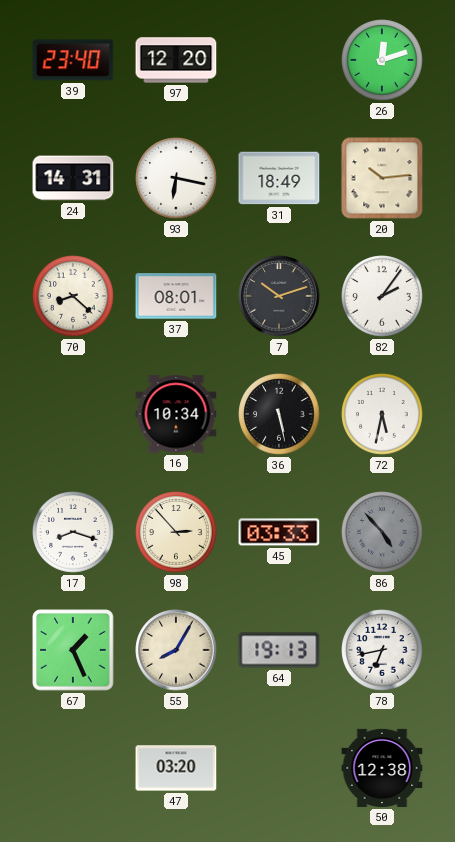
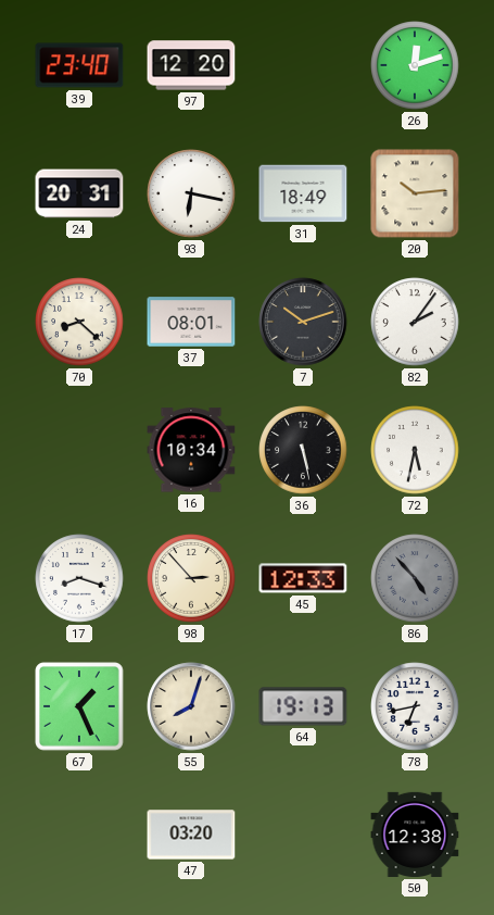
24: 14:31 -> 20:31
45: 03:33 -> 12:33
55: 8:05 -> 8:03
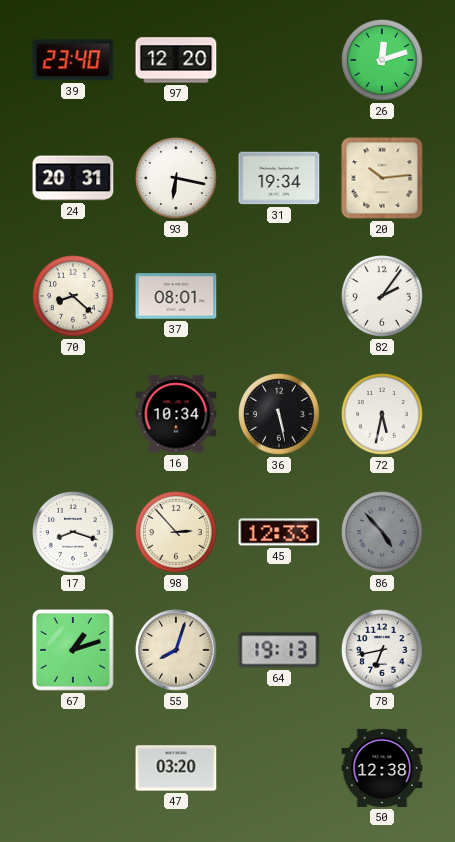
31: 18:49 -> 19:34
7: 10:12 -> none
67: 1:26 -> 1:12
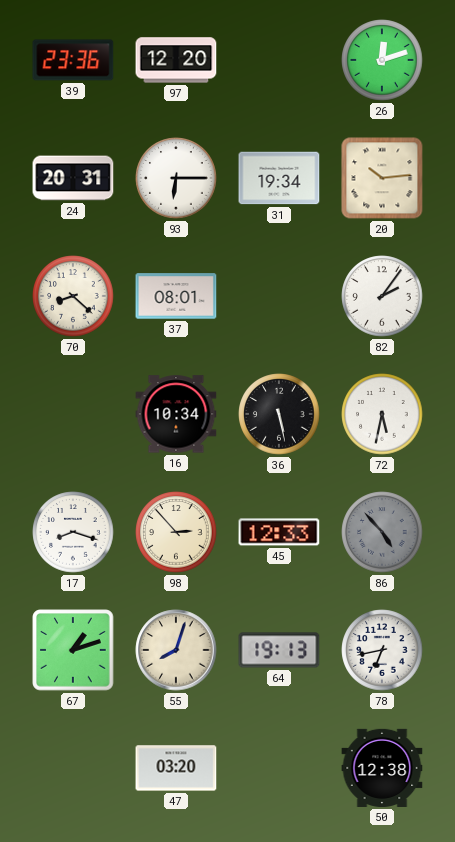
39: 23:40 -> 23:36
93: 6:17 -> 6:15
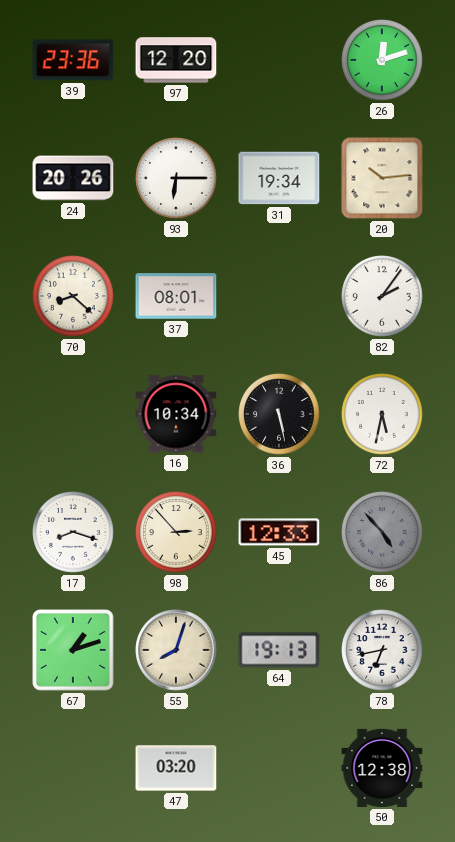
24: 20:31 -> 20:26
